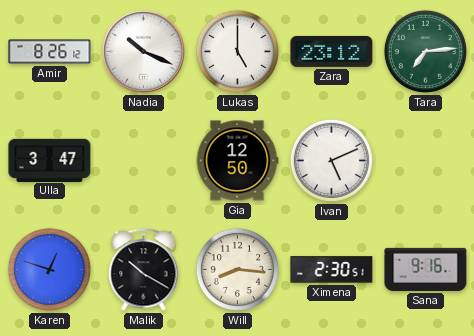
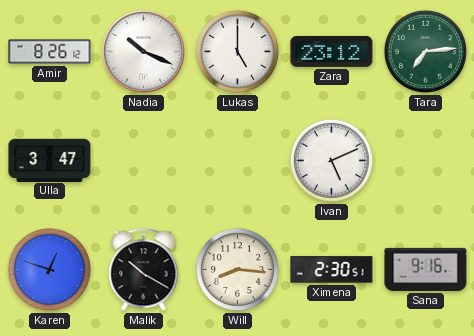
Gia: 12:50 -> none
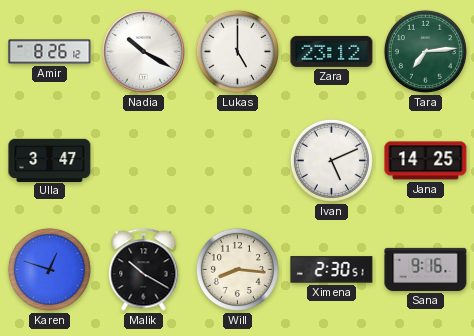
Nadia: 10:19 -> 10:20
Jana: none -> 14:25
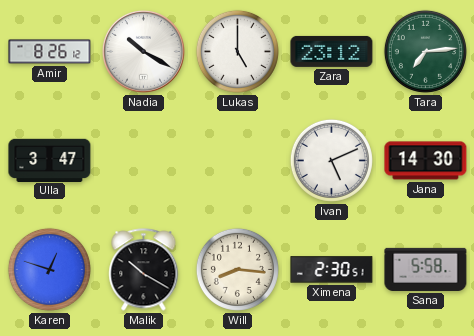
Jana: 14:25 -> 14:30
Sana: 9:16 -> 5:58
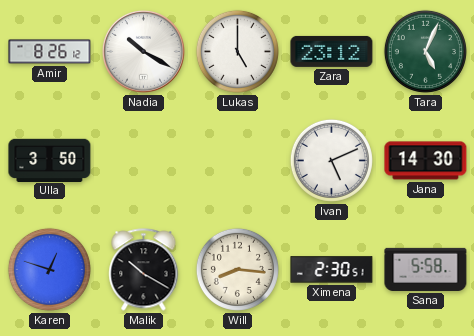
Tara: 7:14 -> 5:04
Ulla: 3:47 -> 3:50
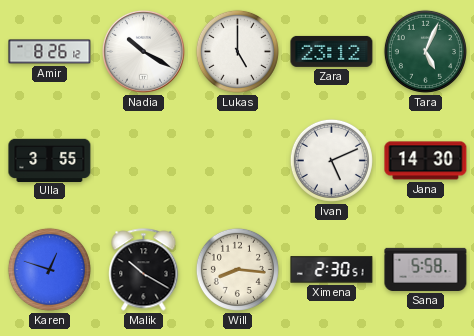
Ulla: 3:50 -> 3:55
